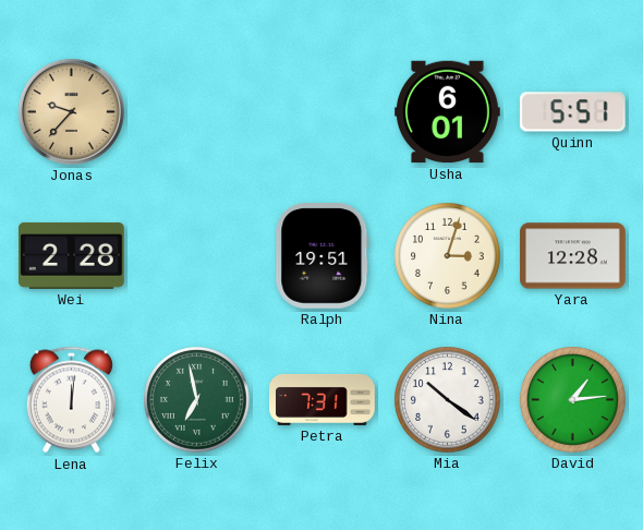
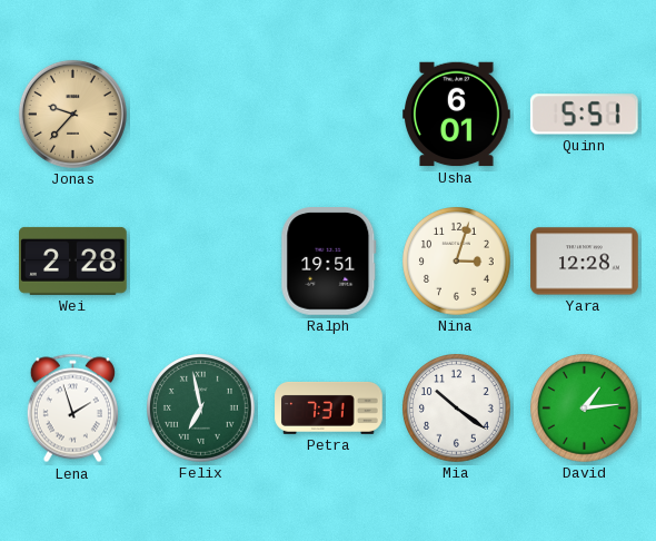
Lena: 12:01 -> 1:57
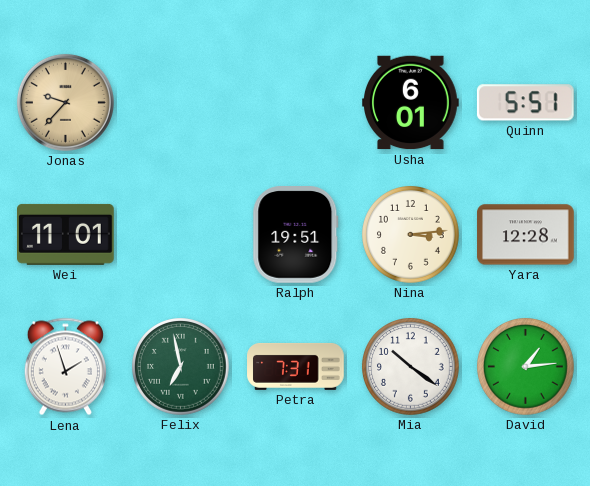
Wei: 2:28 -> 11:01
Nina: 3:03 -> 3:14
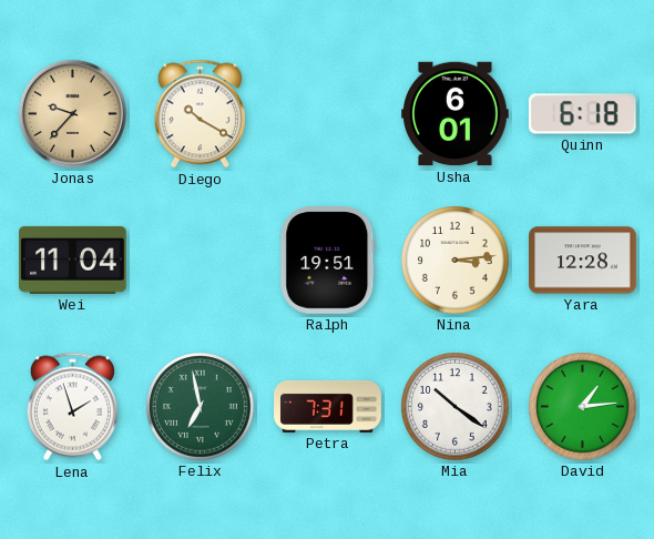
Diego: none -> 10:20
Quinn: 5:51 -> 6:18
Wei: 11:01 -> 11:04
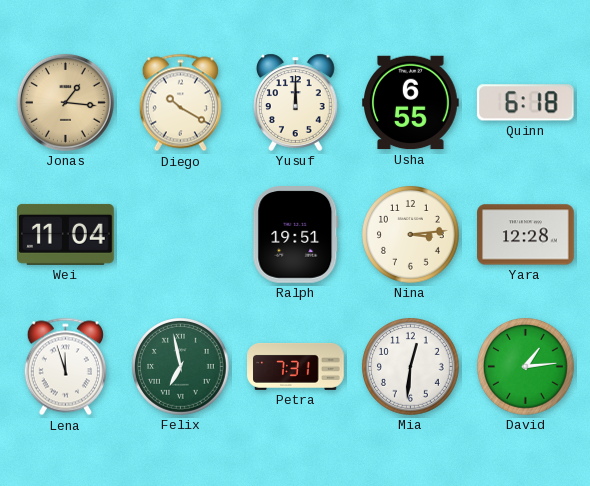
Jonas: 9:37 -> 1:16
Yusuf: none -> 12:00
Usha: 6:01 -> 6:55
Lena: 1:57 -> 11:57
Mia: 10:21 -> 12:31
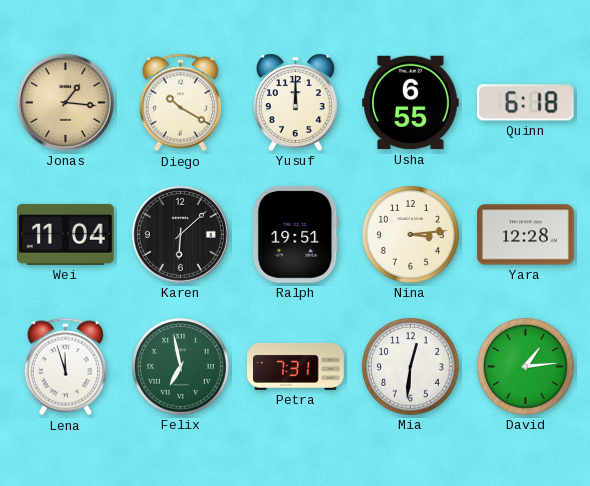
Karen: none -> 6:08
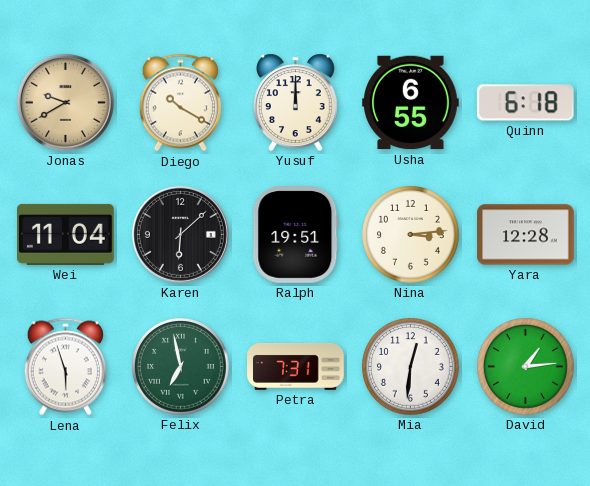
Jonas: 1:16 -> 9:40
Lena: 11:57 -> 5:57
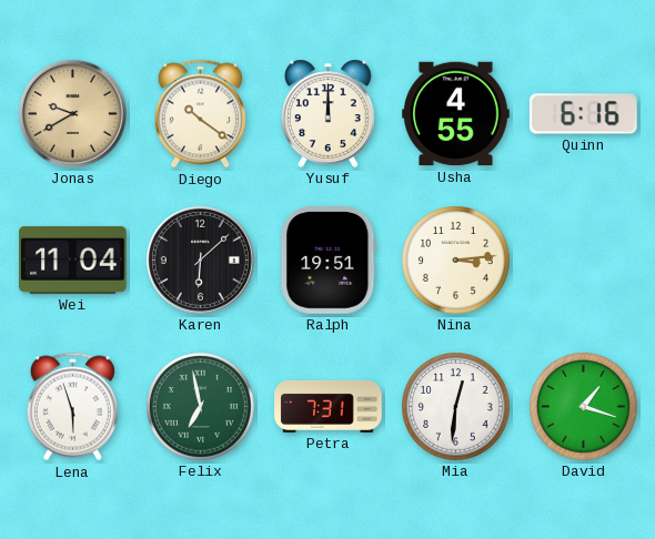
Diego: 10:20 -> 10:21
Usha: 6:55 -> 4:55
Quinn: 6:18 -> 6:16
Yara: 12:28 -> none
David: 1:14 -> 1:18
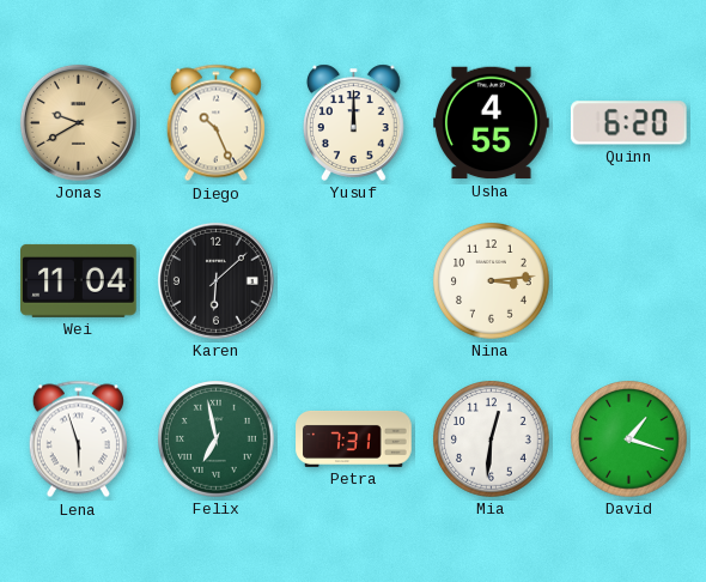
Diego: 10:21 -> 10:26
Quinn: 6:16 -> 6:20
Ralph: 19:51 -> none
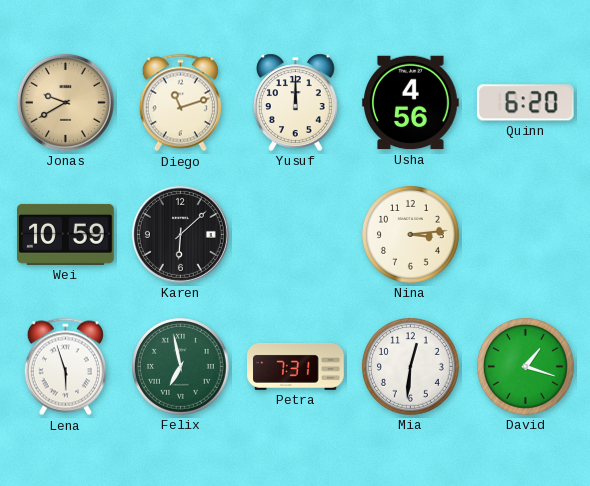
Diego: 10:26 -> 11:12
Usha: 4:55 -> 4:56
Wei: 11:04 -> 10:59
